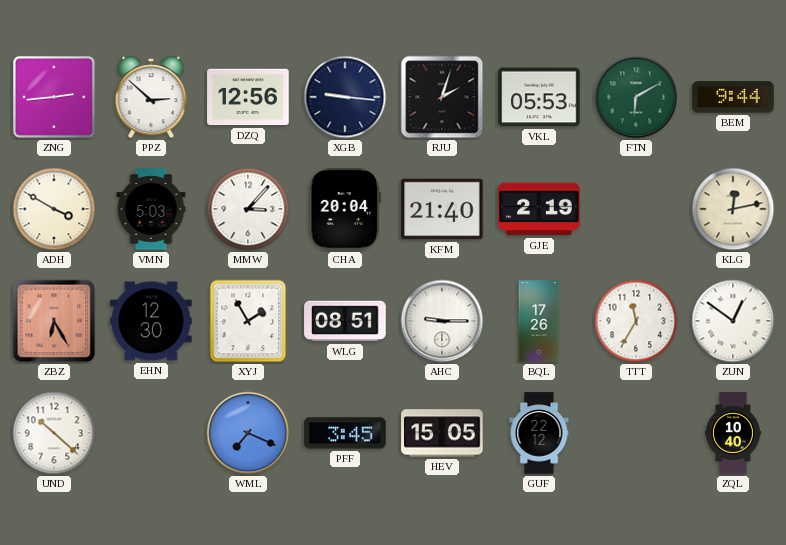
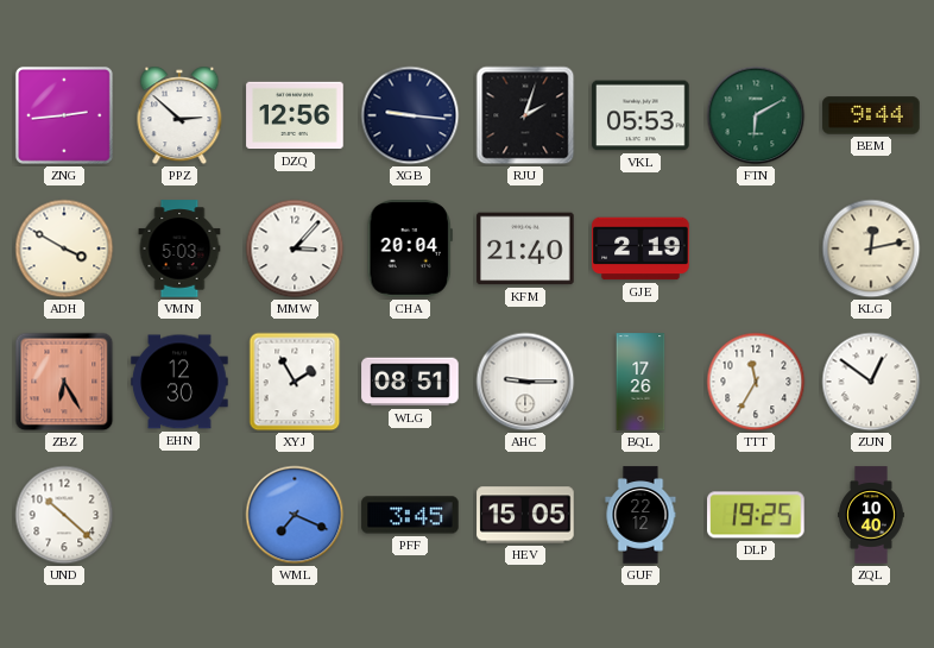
DLP: none -> 19:25
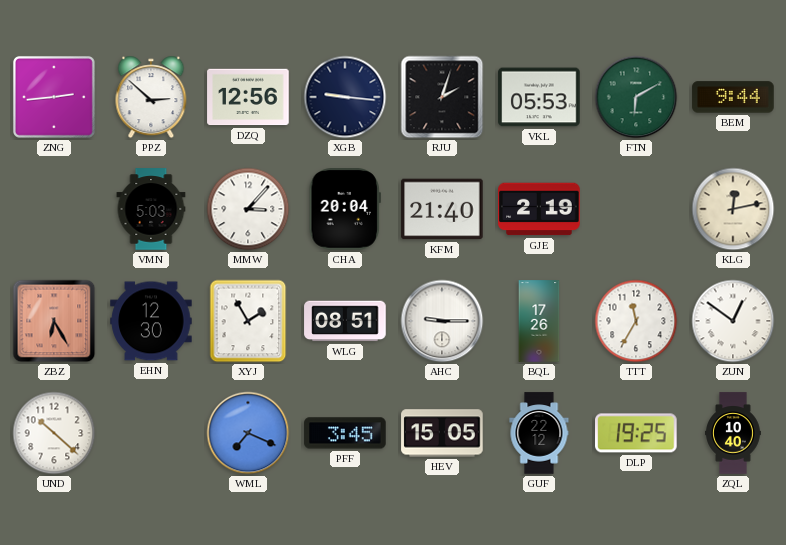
ADH: 3:50 -> none
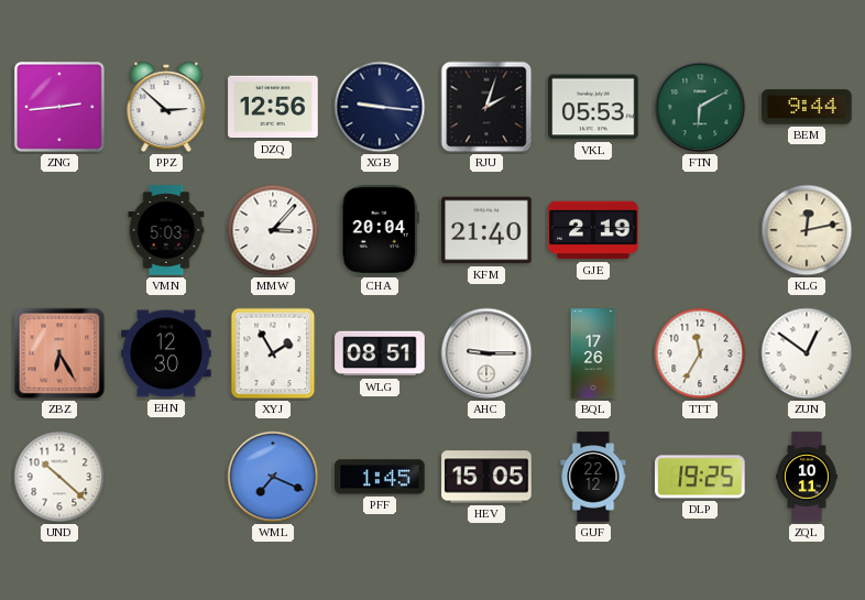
PFF: 3:45 -> 1:45
ZQL: 10:40 -> 10:11
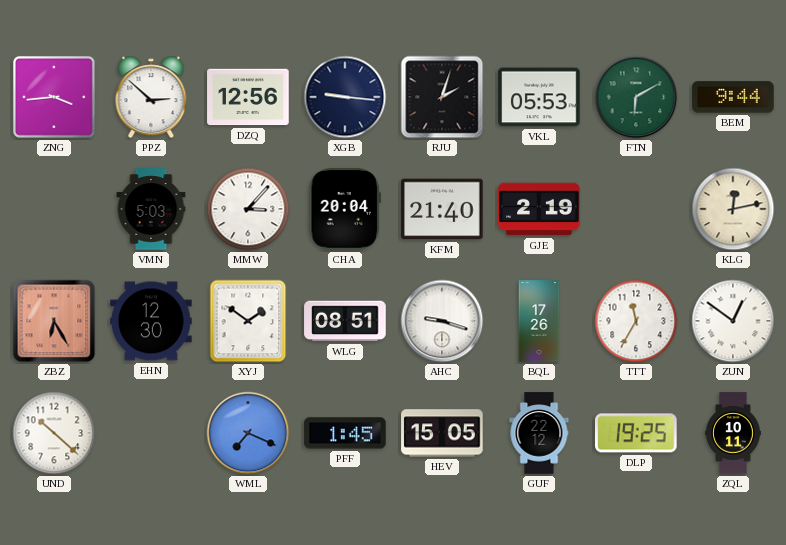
ZNG: 2:44 -> 3:44
XYJ: 1:55 -> 1:51
AHC: 9:15 -> 9:18
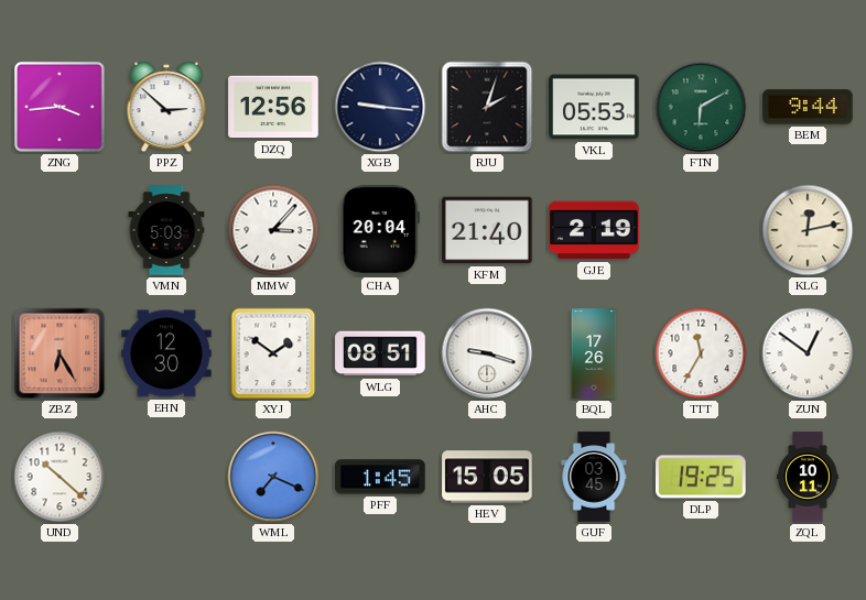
GUF: 22:12 -> 03:45
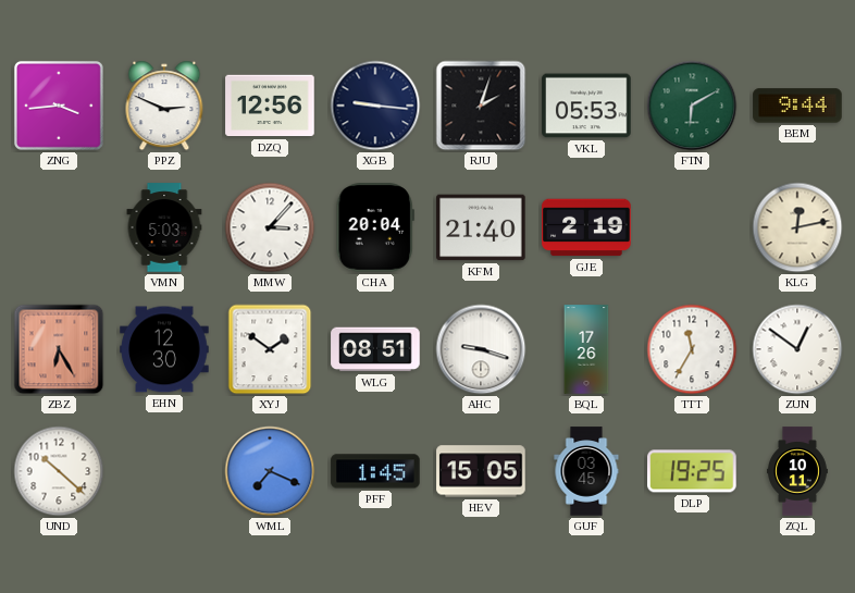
PPZ: 2:52 -> 2:49
